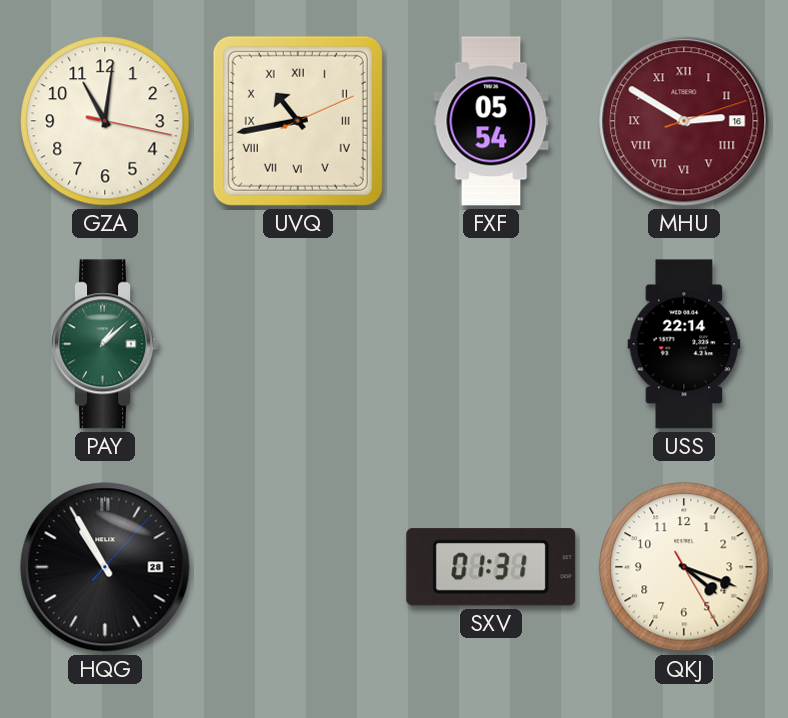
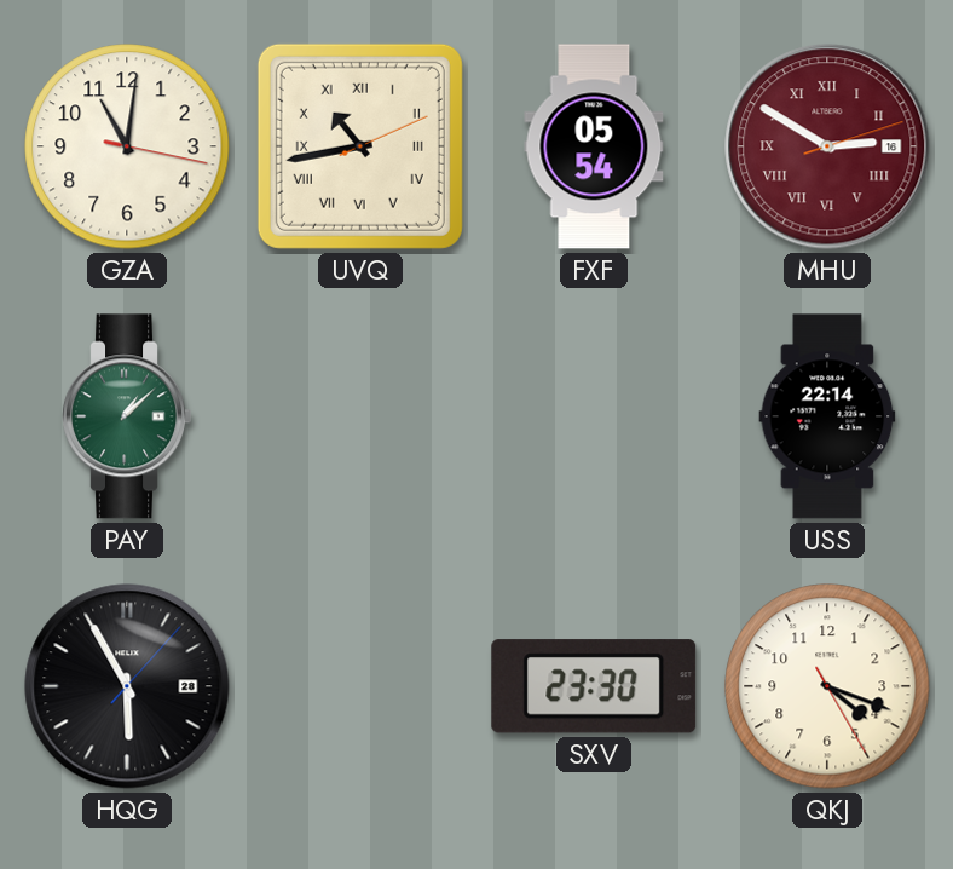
HQG: 10:55 -> 5:55
SXV: 01:31 -> 23:30
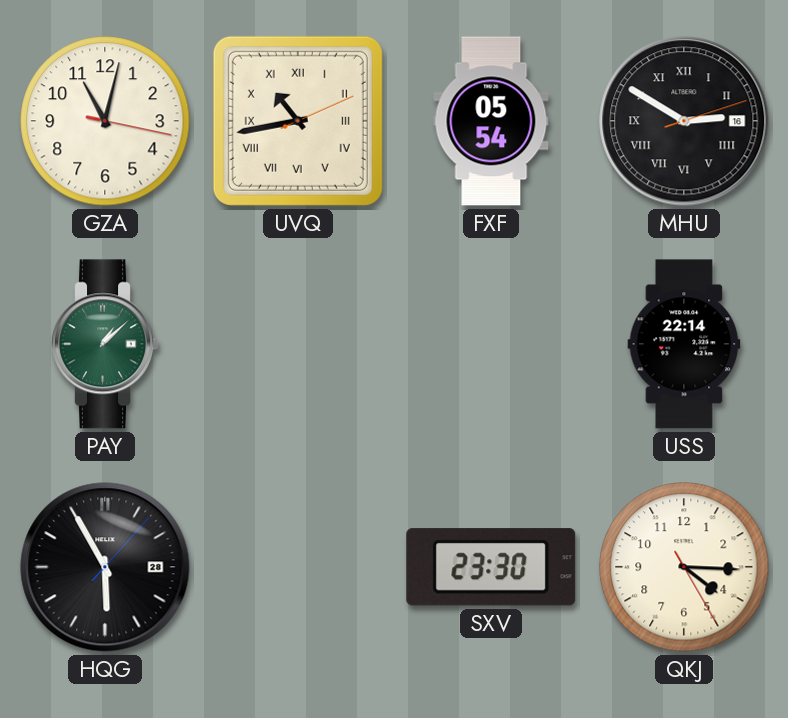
GZA: 11:01 -> 11:02
MHU dial: burgundy -> black
QKJ: 4:18 -> 4:15
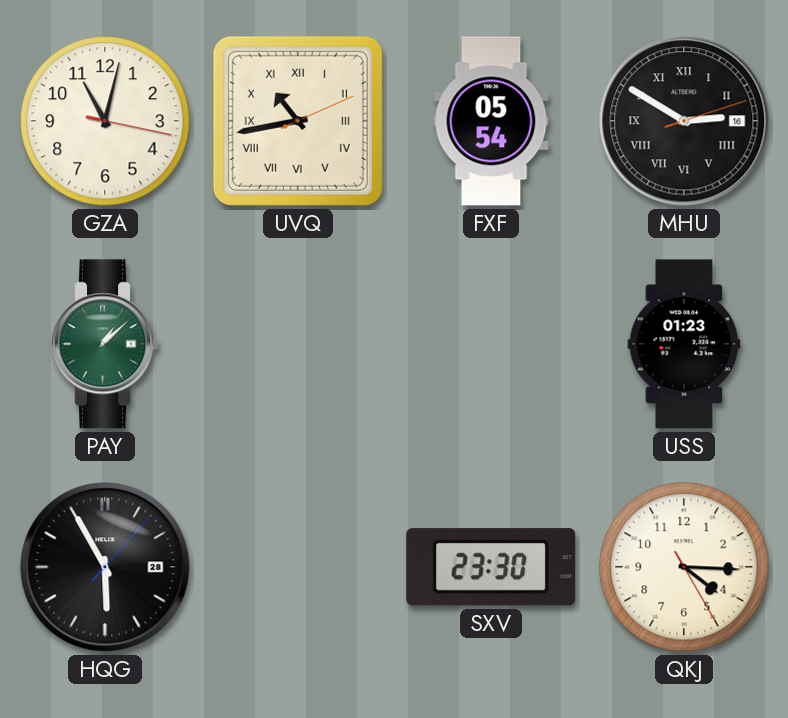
USS: 22:14 -> 01:23
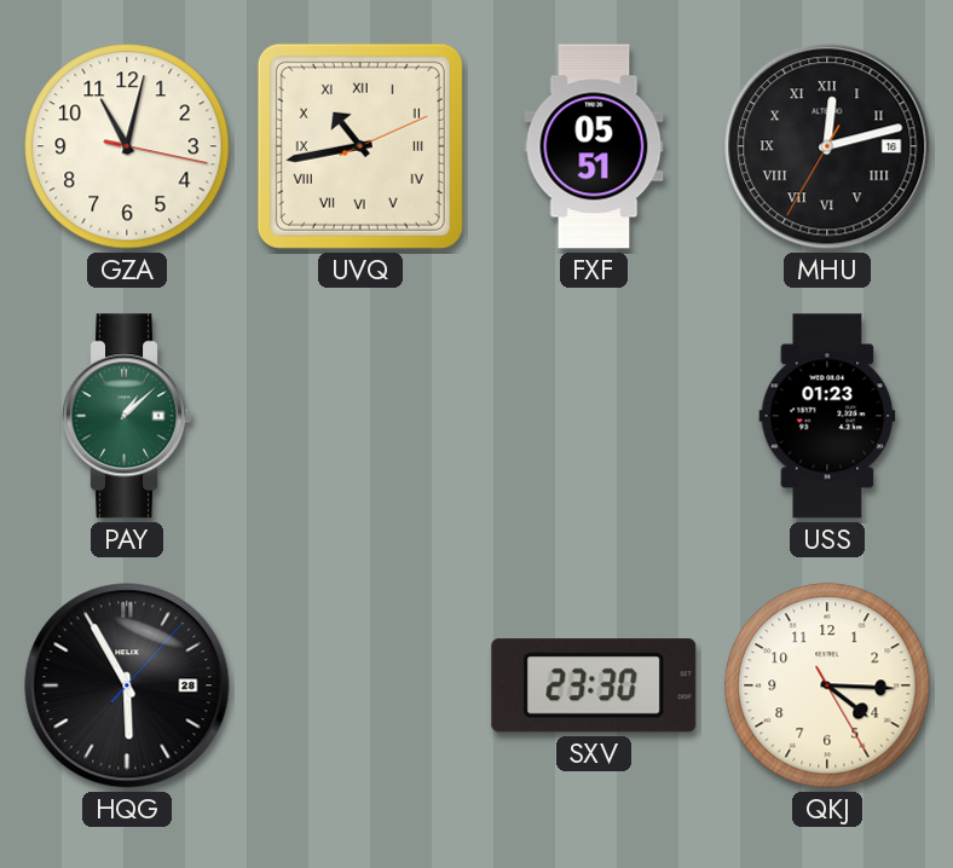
FXF: 05:54 -> 05:51
MHU: 2:50 -> 12:12
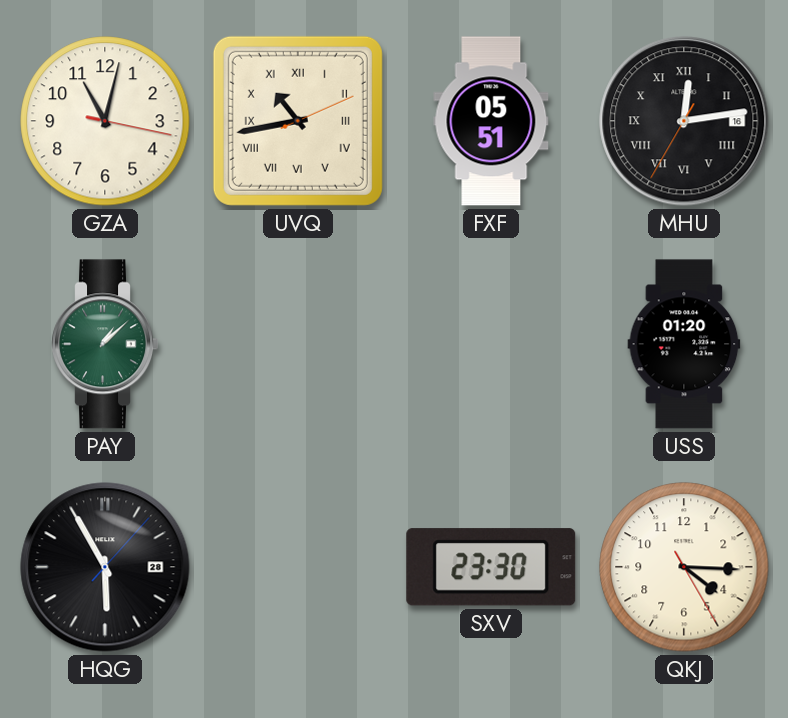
MHU: 12:12 -> 12:13
USS: 01:23 -> 01:20
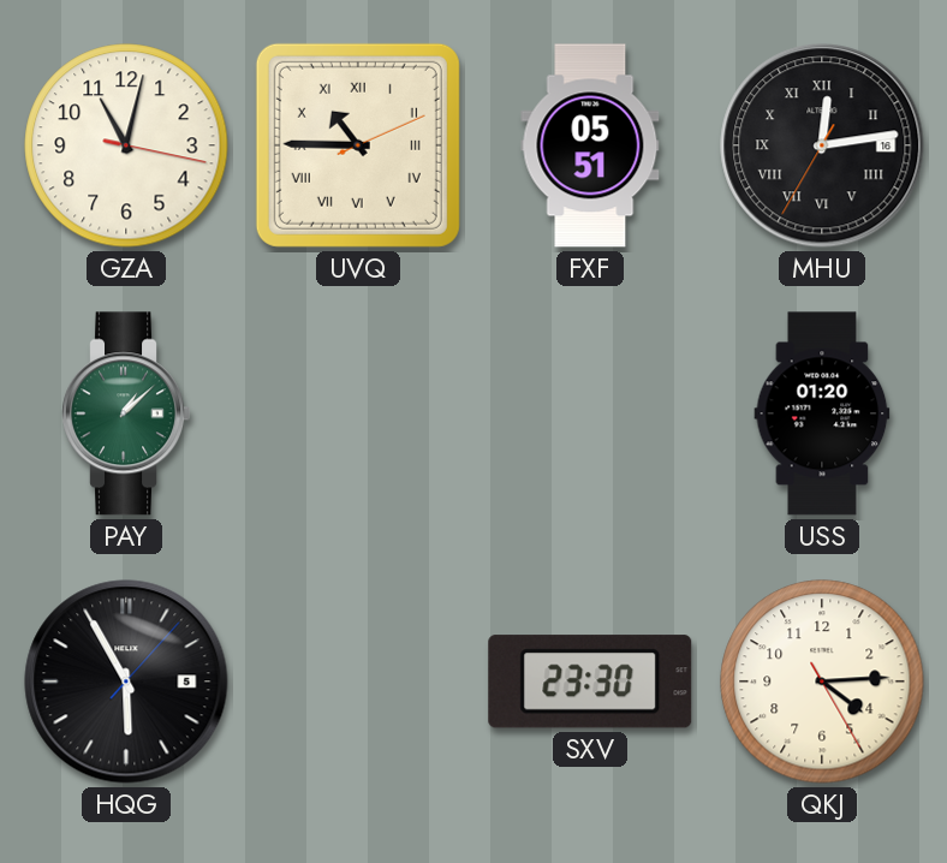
UVQ: 10:43 -> 10:45
HQG date: 28 -> 5
QKJ: 4:15 -> 4:14
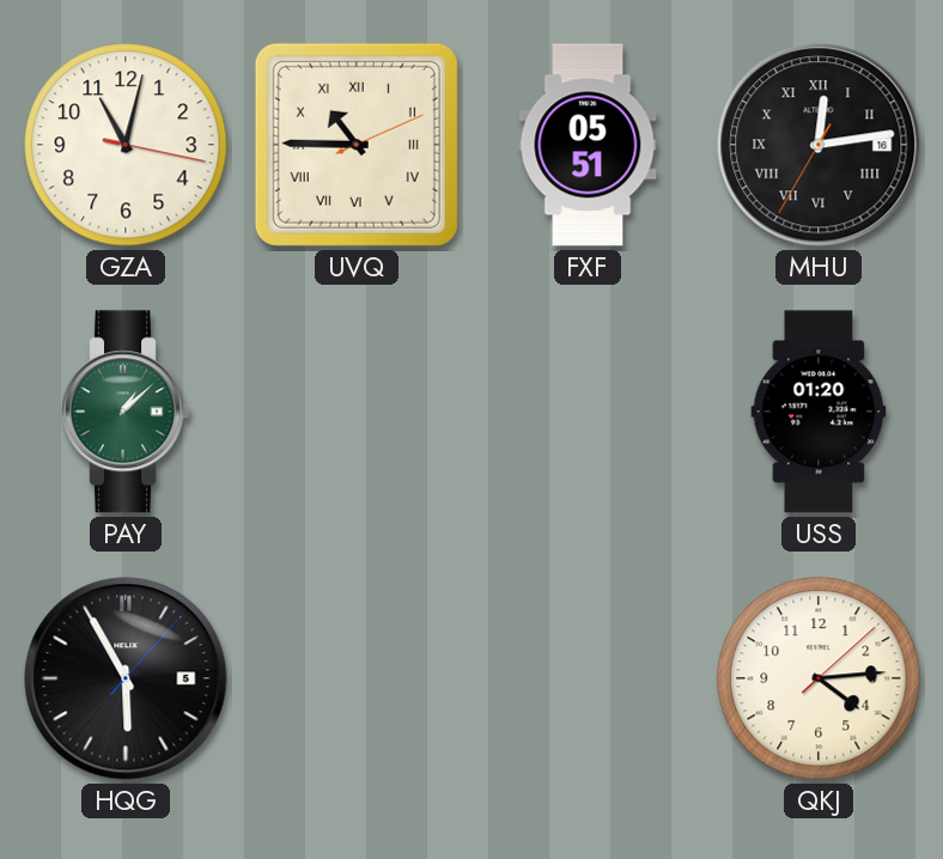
SXV: 23:30 -> none
QKJ: 4:14:25 -> 4:14:08
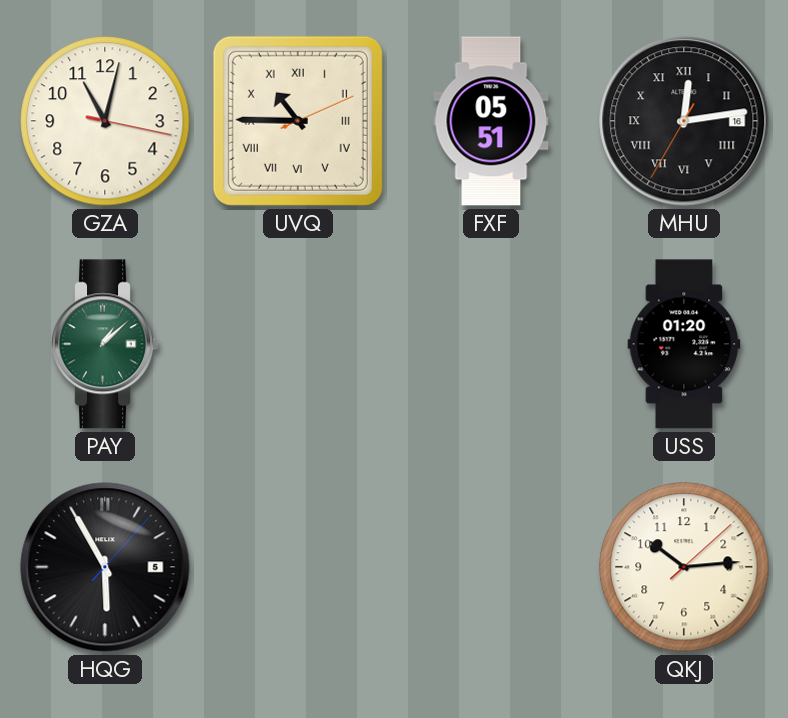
QKJ: 4:14 -> 10:14
